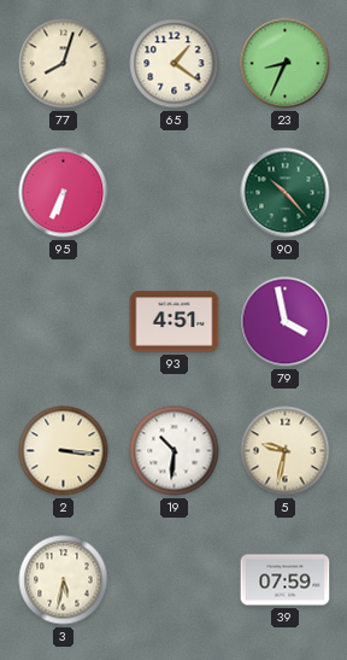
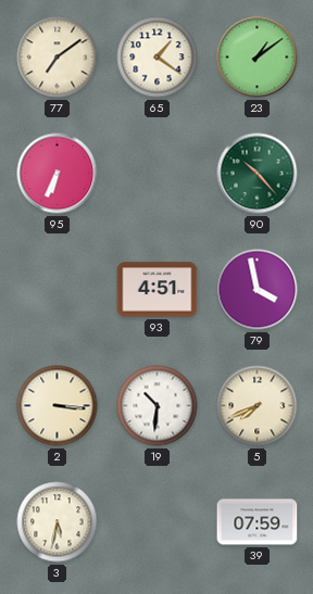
77: 8:03 -> 7:09
23: 8:34 -> 1:09
5: 9:32 -> 7:41
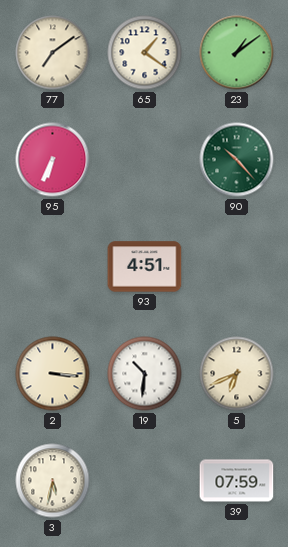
79: 3:58 -> none
5: 7:41 -> 6:41
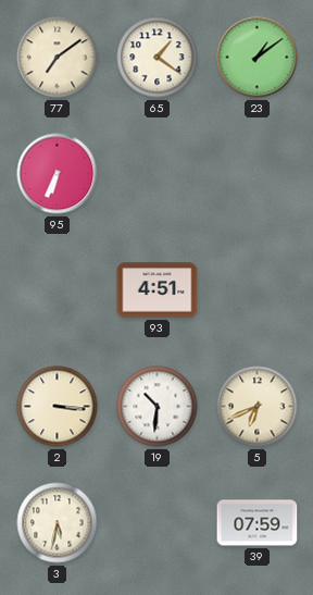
90: 10:23 -> none
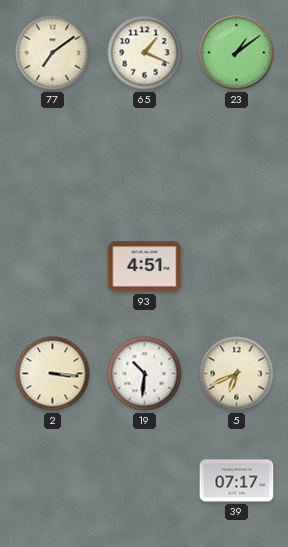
65: 1:21 -> 1:19
95: 6:34 -> none
3: 5:32 -> none
39: 07:59 -> 07:17
